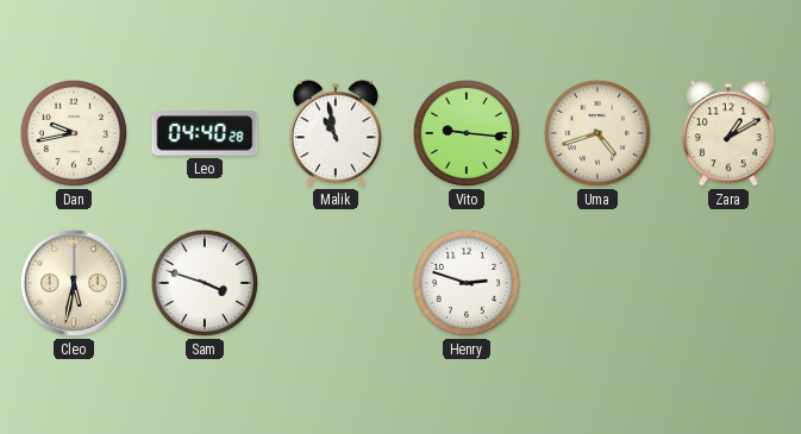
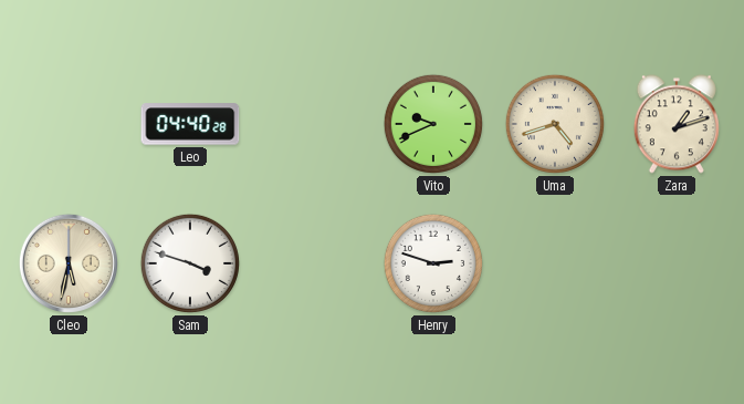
Dan: 9:43 -> none
Malik: 10:58 -> none
Vito: 9:16 -> 9:41
Zara: 1:10 -> 1:12
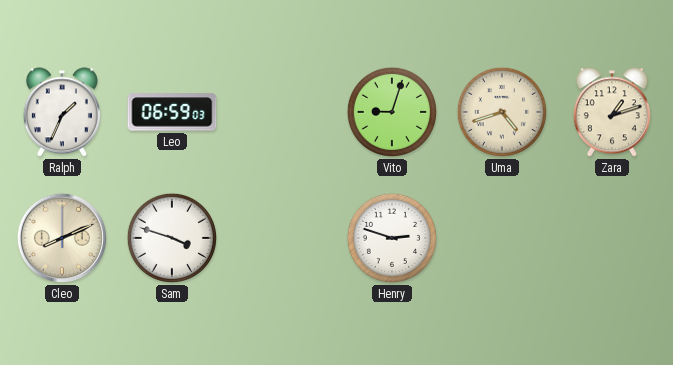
Ralph: none -> 1:34
Leo: 04:40 -> 06:59
Vito: 9:41 -> 9:03
Cleo: 5:32 -> 8:11
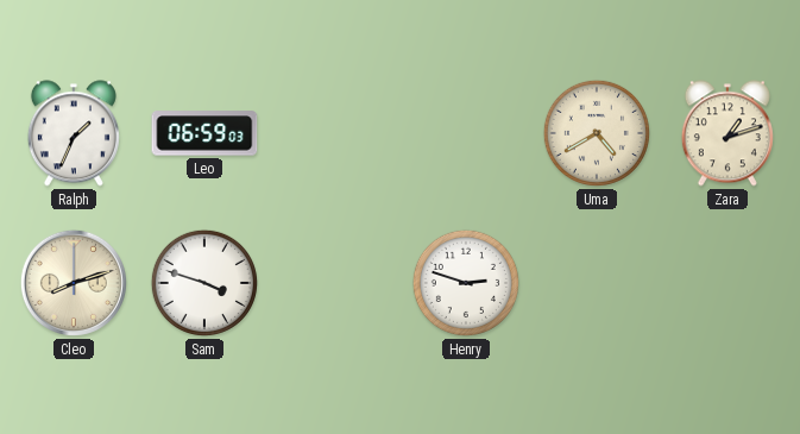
Vito: 9:03 -> none
Uma: 4:42 -> 4:40
Cleo: 8:11 -> 8:12
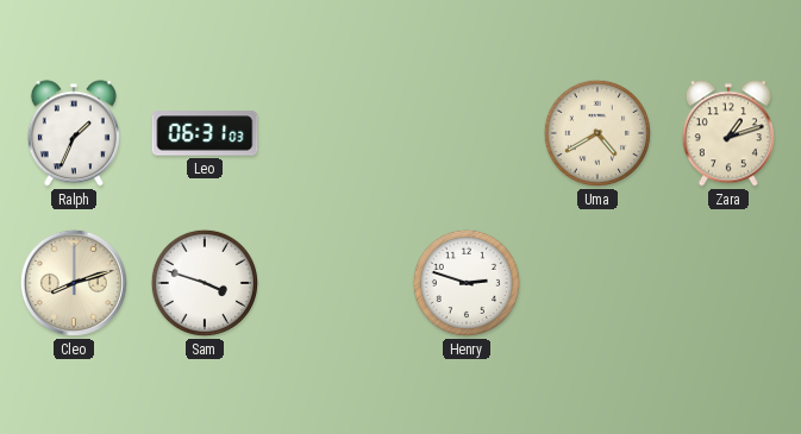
Leo: 06:59 -> 06:31
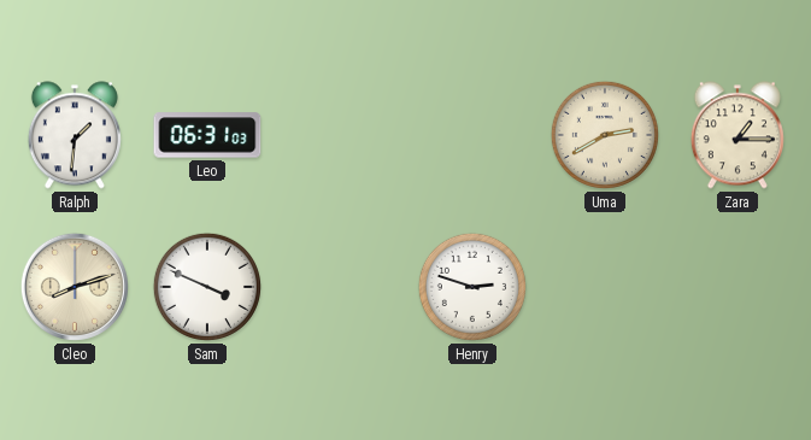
Ralph: 1:34 -> 1:31
Uma: 4:40 -> 2:40
Zara: 1:12 -> 1:15
Sam: 3:48 -> 3:49
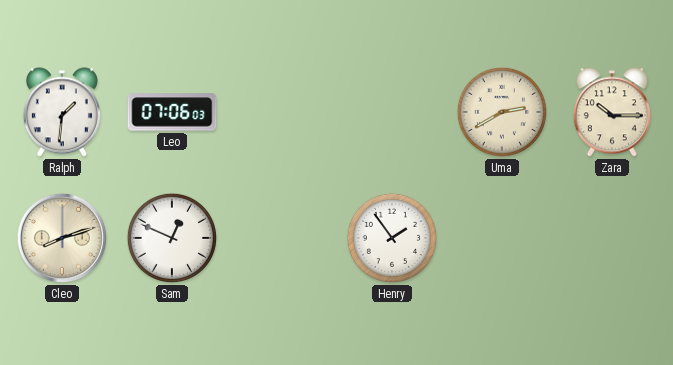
Leo: 06:31 -> 07:06
Zara: 1:15 -> 10:15
Sam: 3:49 -> 12:49
Henry: 2:48 -> 1:54
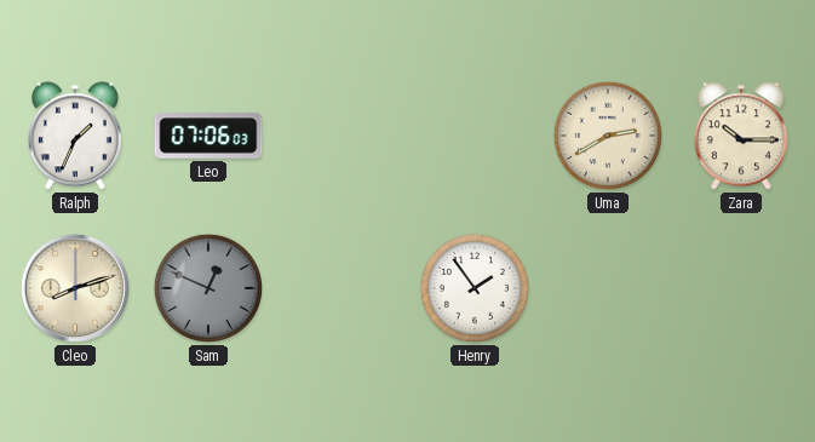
Ralph: 1:31 -> 1:34
Sam dial: white -> grey
